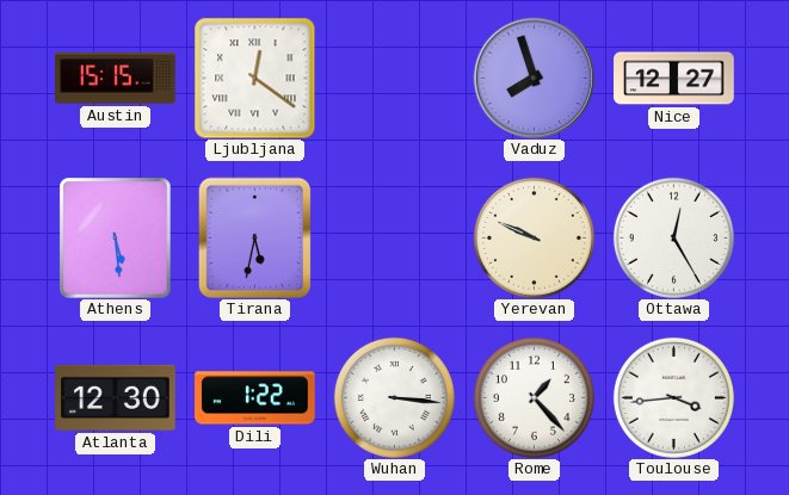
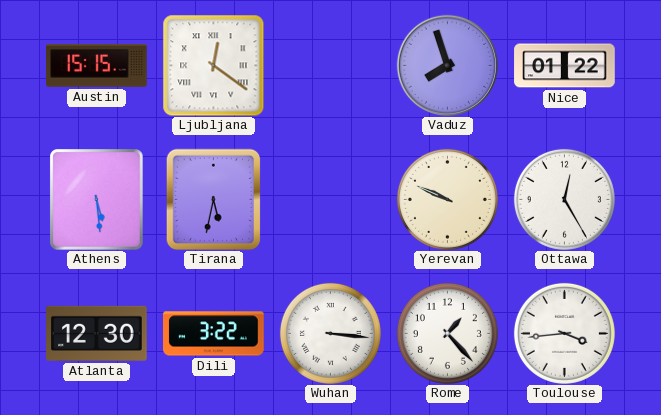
Nice: 12:27 -> 01:22
Dili: 1:22 -> 3:22
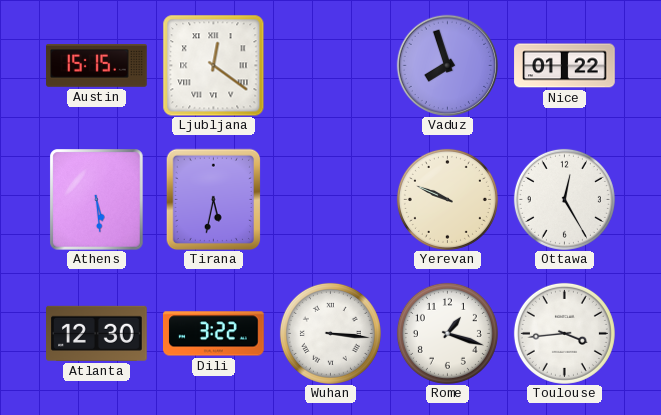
Rome: 1:23 -> 1:18
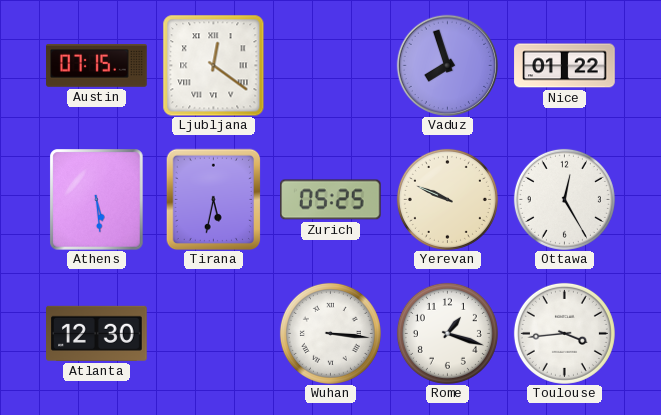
Austin: 15:15 -> 07:15
Zurich: none -> 05:25
Dili: 3:22 -> none
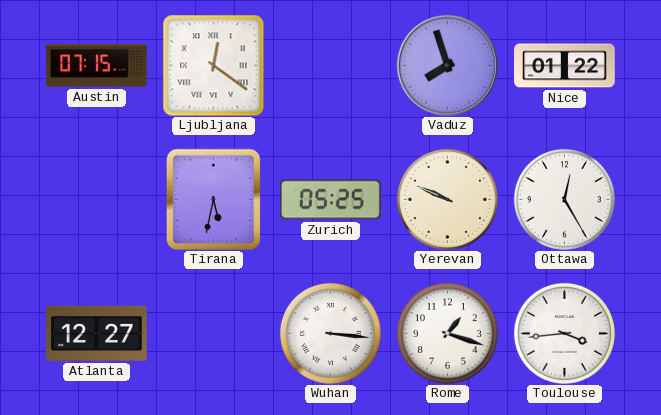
Athens: 5:29 -> none
Atlanta: 12:30 -> 12:27
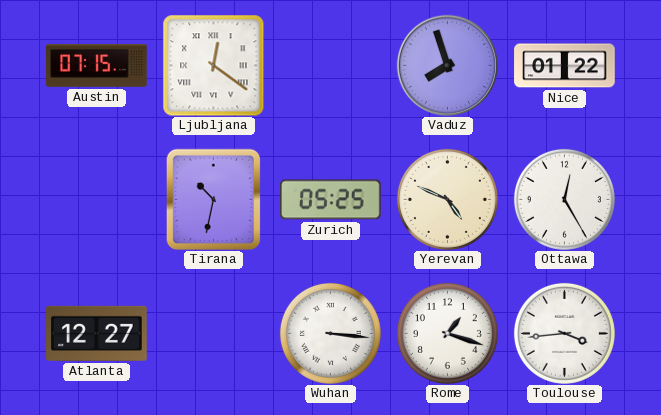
Tirana: 5:32 -> 10:32
Yerevan: 9:49 -> 4:49
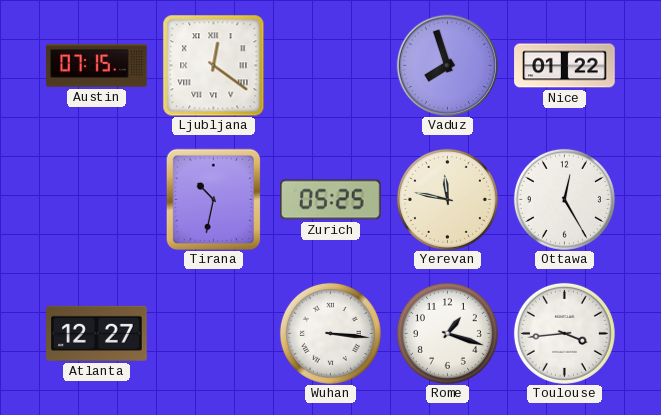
Yerevan: 4:49 -> 11:47
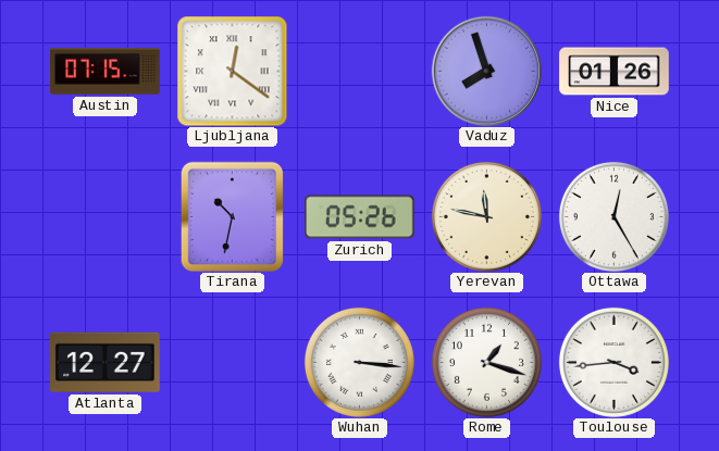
Nice: 01:22 -> 01:26
Zurich: 05:25 -> 05:26
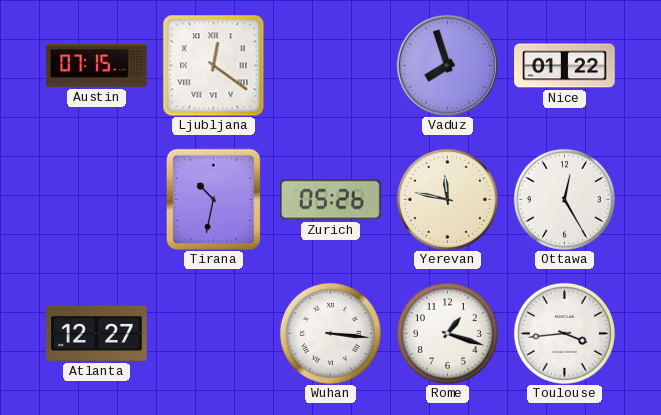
Nice: 01:26 -> 01:22
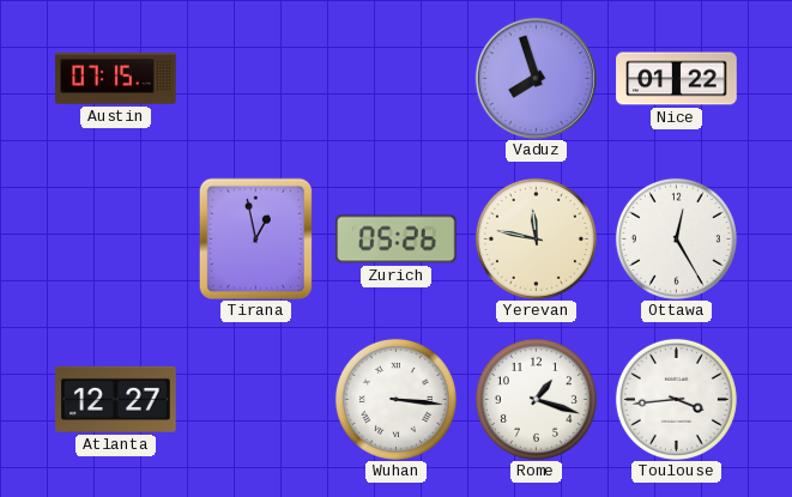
Ljubljana: 12:21 -> none
Tirana: 10:32 -> 12:58
